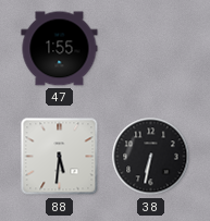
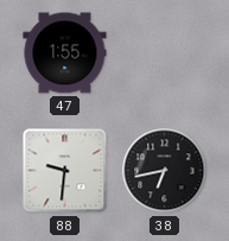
88: 5:31 -> 9:31
38: 6:32 -> 6:43
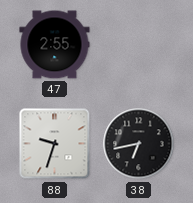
47: 1:55 -> 2:55
88: 9:31 -> 9:33
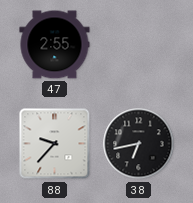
88: 9:33 -> 9:37
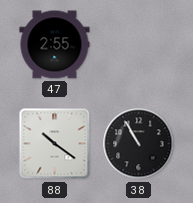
88: 9:37 -> 10:21
38: 6:43 -> 10:55
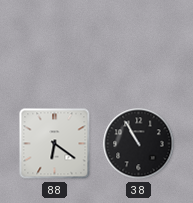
47: 2:55 -> none
88: 10:21 -> 6:21
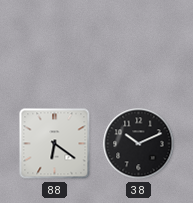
38: 10:55 -> 10:11
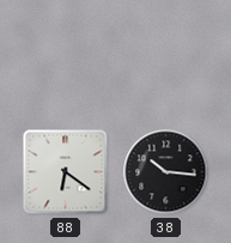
38: 10:11 -> 10:16
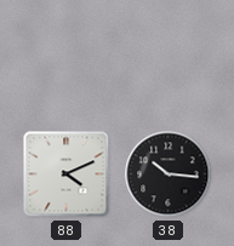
88: 6:21 -> 4:11
